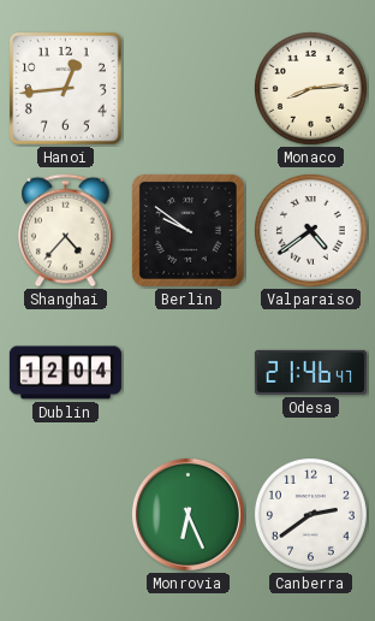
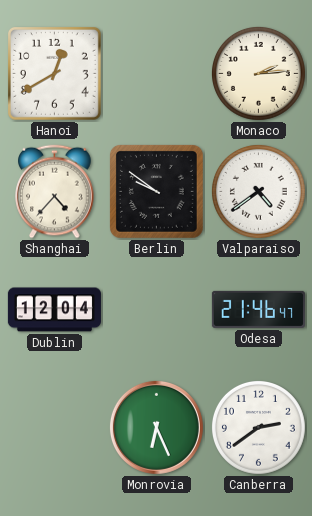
Hanoi: 12:44 -> 12:40
Monaco: 8:14 -> 2:14
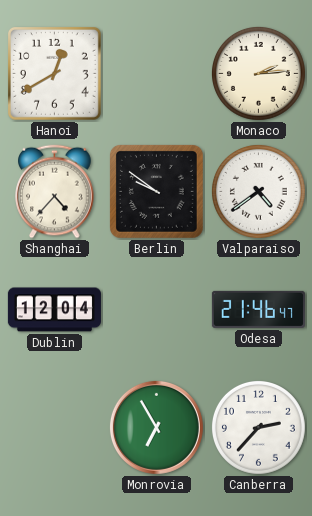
Monrovia: 6:26 -> 6:55
Canberra: 2:39 -> 2:37
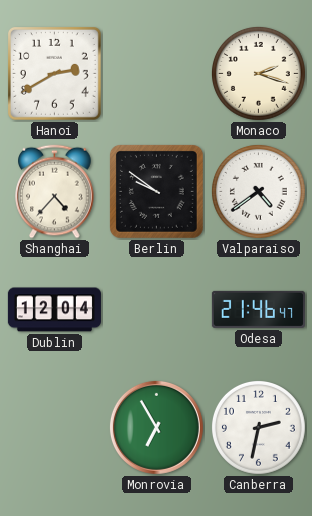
Hanoi: 12:40 -> 2:40
Monaco: 2:14 -> 2:18
Canberra: 2:37 -> 2:32
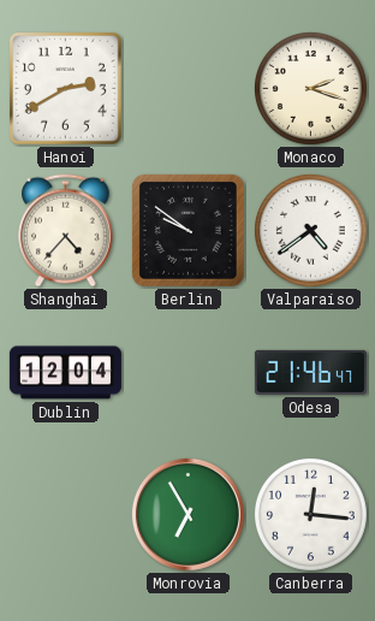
Canberra: 2:32 -> 12:16
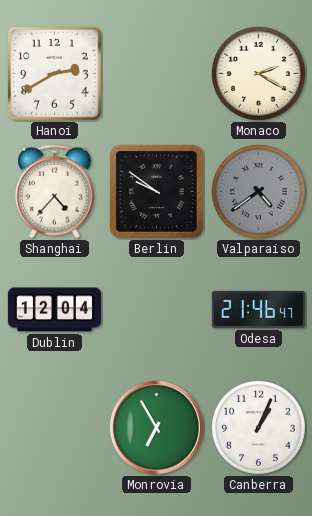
Monaco: 2:18 -> 2:20
Valparaiso dial: white -> grey
Canberra: 12:16 -> 1:04
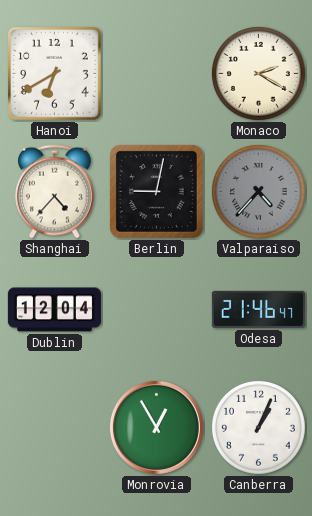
Hanoi: 2:40 -> 6:40
Berlin: 9:51 -> 9:02
Valparaiso: 4:39 -> 4:37
Monrovia: 6:55 -> 12:55
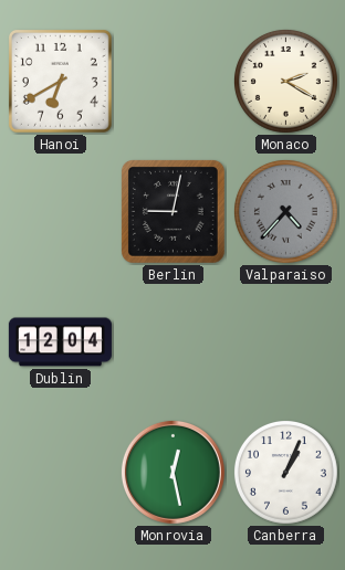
Shanghai: 4:37 -> none
Odesa: 21:46 -> none
Monrovia: 12:55 -> 12:28
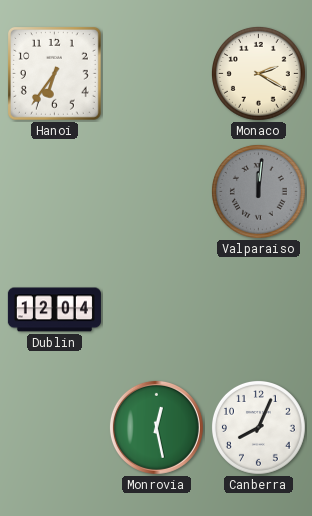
Hanoi: 6:40 -> 6:36
Berlin: 9:02 -> none
Valparaiso: 4:37 -> 12:01
Canberra: 1:04 -> 8:04
